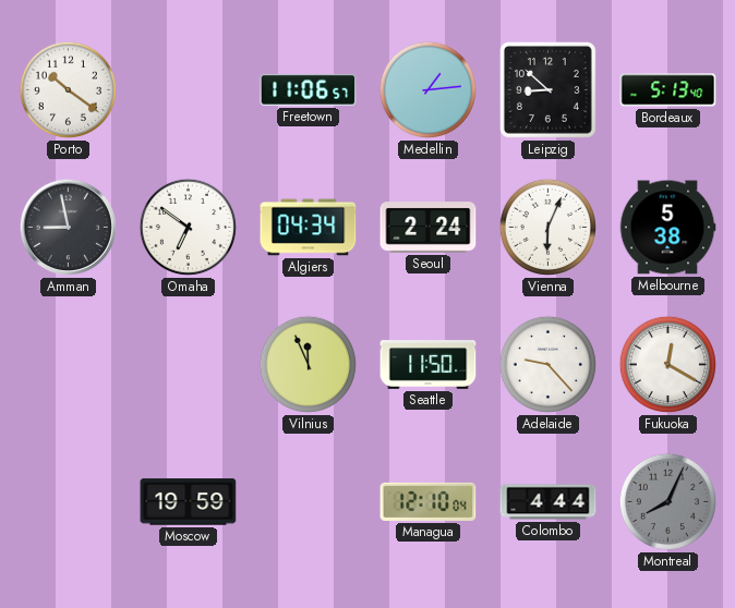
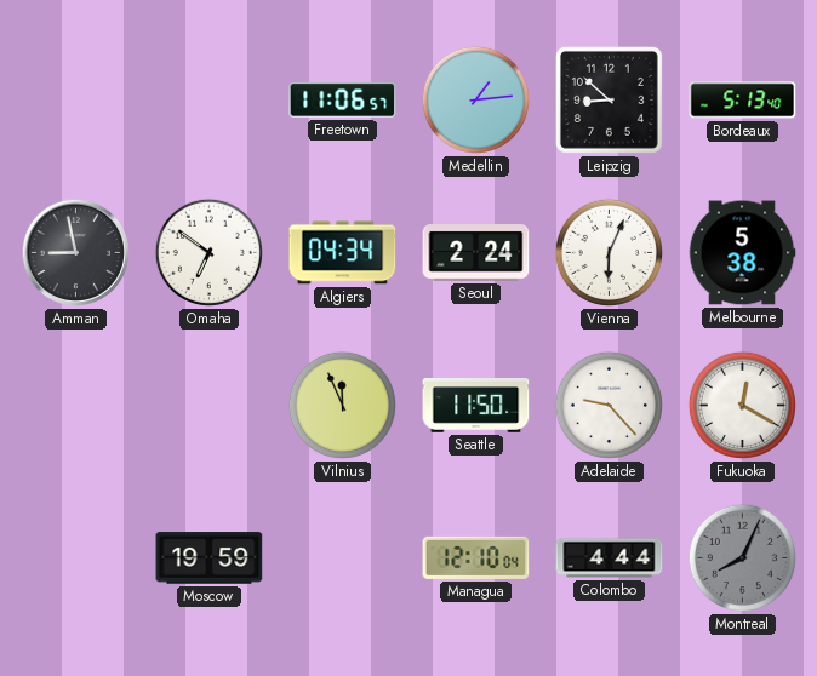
Porto: 10:21 -> none
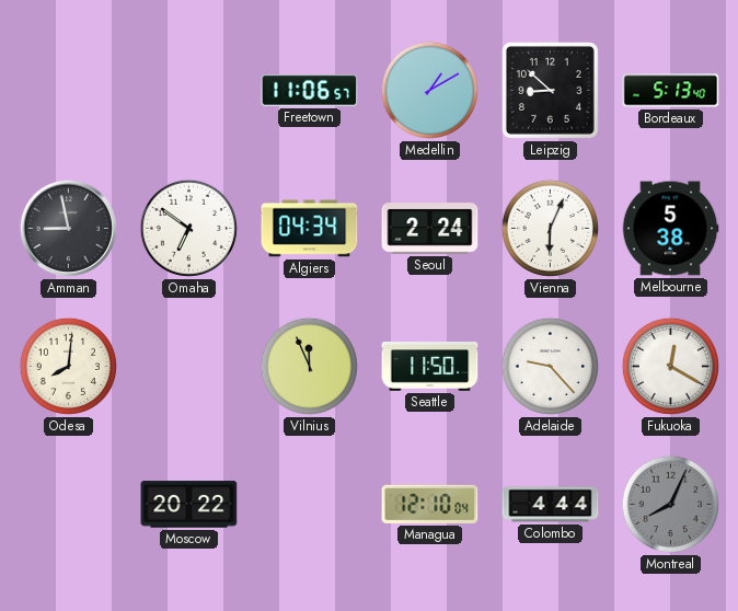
Medellin: 1:14 -> 1:10
Odesa: none -> 8:01
Moscow: 19:59 -> 20:22
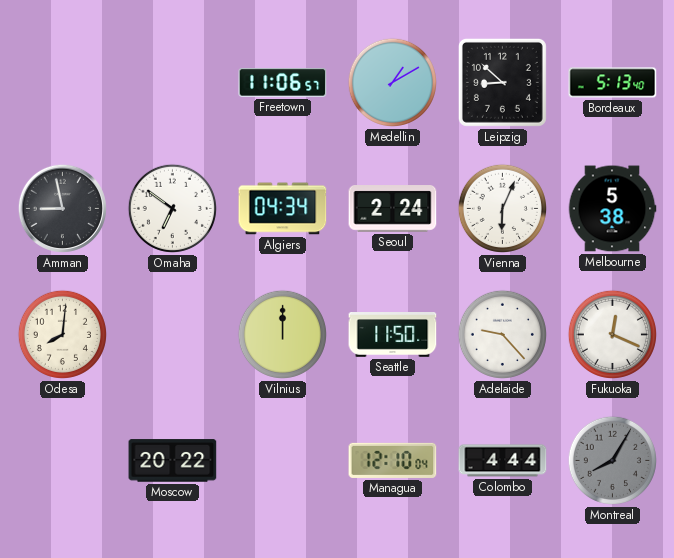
Vilnius: 11:56 -> 12:00
Fukuoka: 12:20 -> 12:19
Montreal: 8:04 -> 8:05
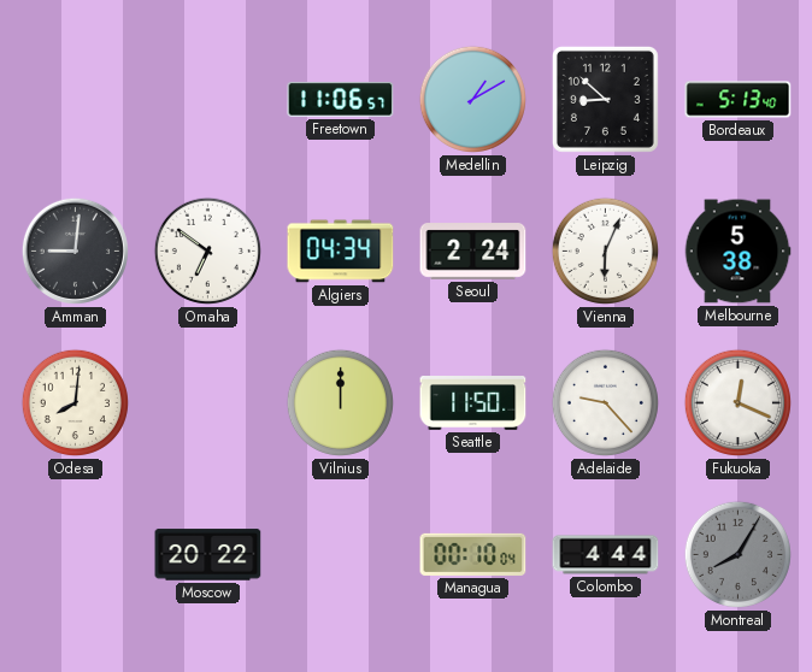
Amman: 8:58 -> 9:01
Managua: 12:10 -> 00:10
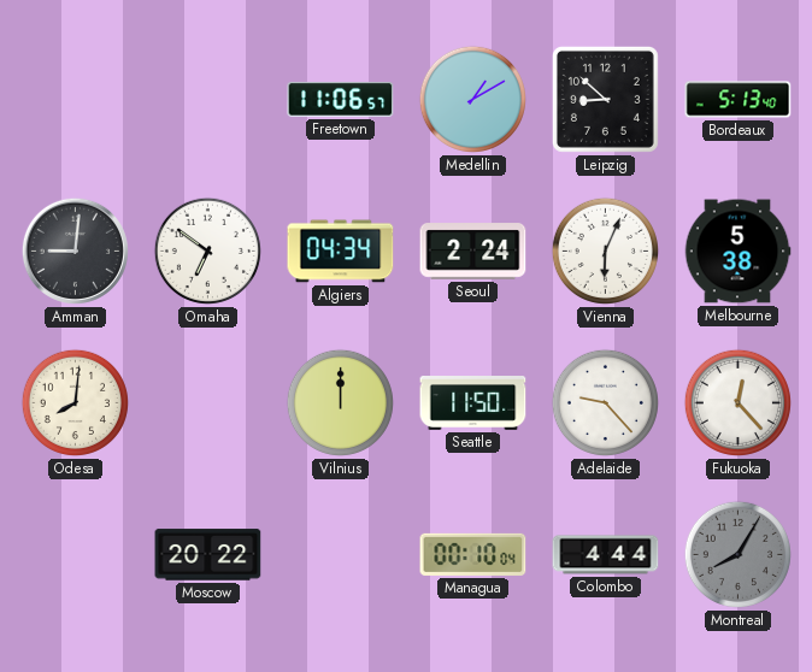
Fukuoka: 12:19 -> 12:23
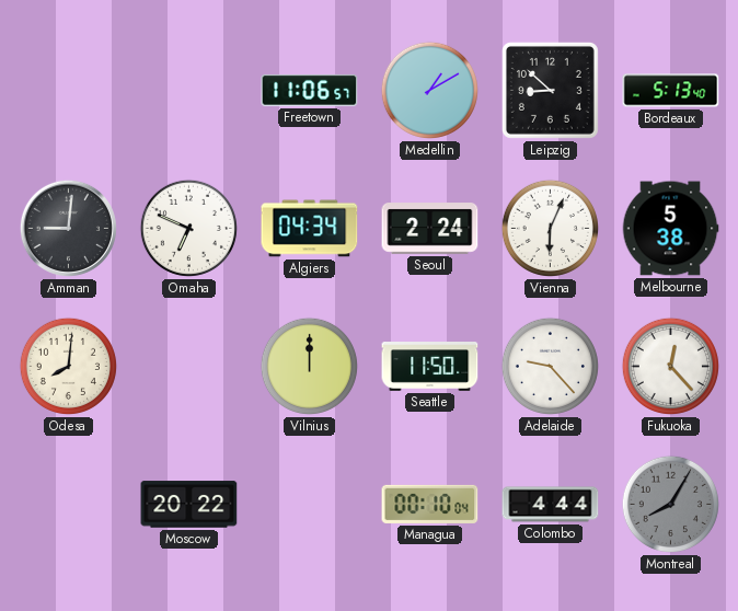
Omaha: 6:51 -> 6:49
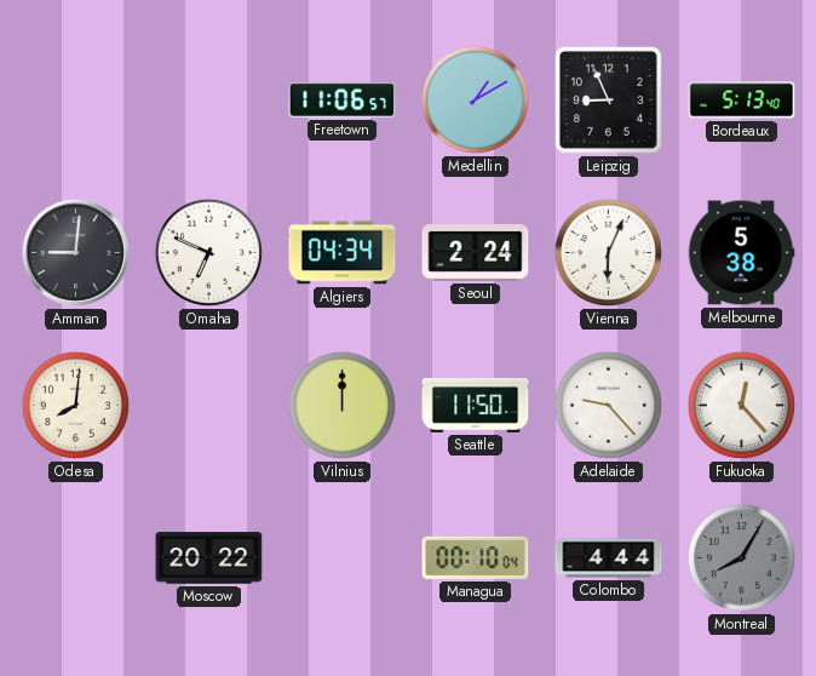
Leipzig: 8:52 -> 8:56
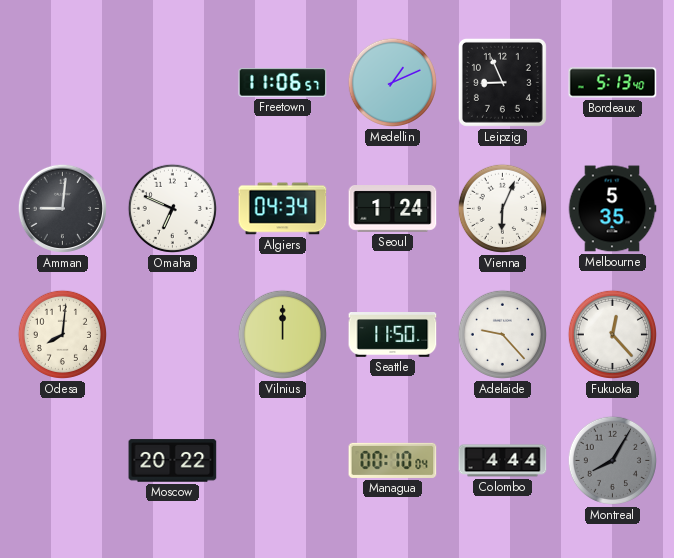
Medellin: 1:10 -> 1:11
Seoul: 2:24 -> 1:24
Melbourne: 5:38 -> 5:35
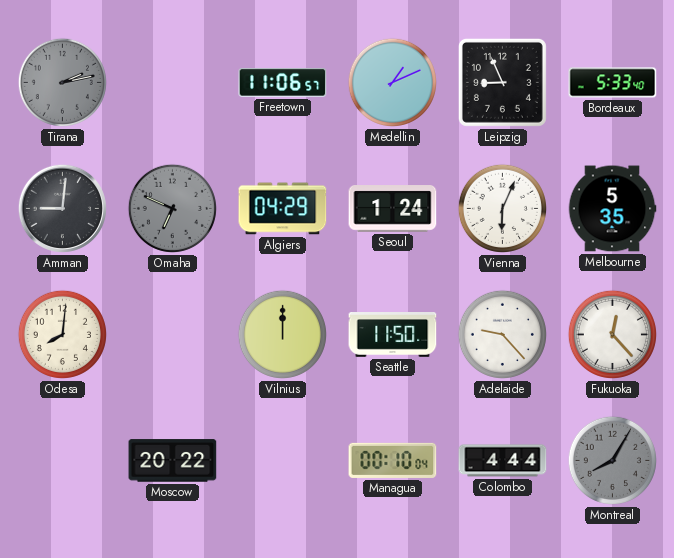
Tirana: none -> 2:13
Bordeaux: 5:13 -> 5:33
Omaha dial: white -> grey
Algiers: 04:34 -> 04:29
